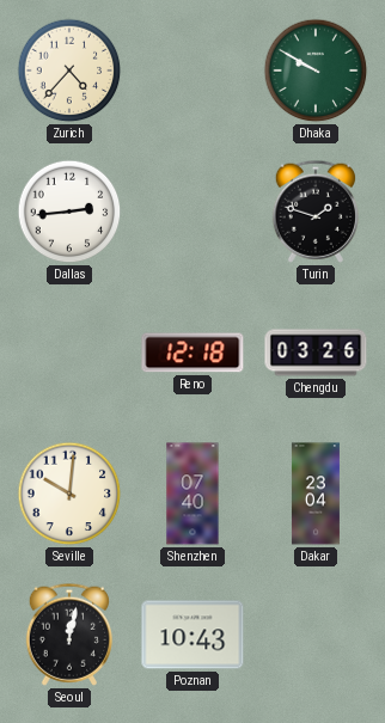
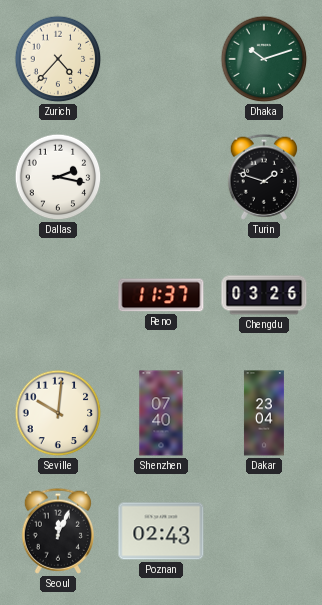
Dhaka: 9:50 -> 10:12
Dallas: 2:44 -> 2:17
Reno: 12:18 -> 11:37
Seoul: 12:02 -> 12:04
Poznan: 10:43 -> 02:43
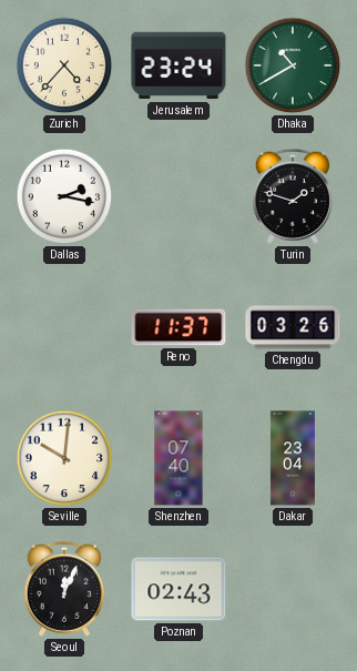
Jerusalem: none -> 23:24
Dhaka: 10:12 -> 10:40
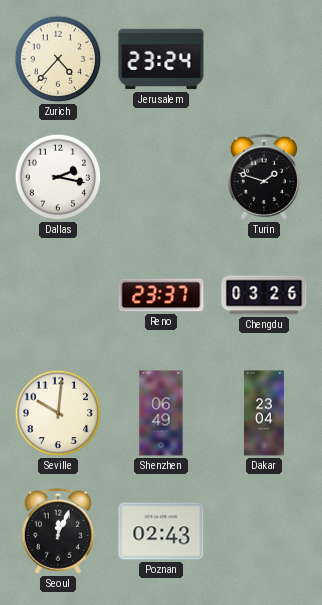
Dhaka: 10:40 -> none
Reno: 11:37 -> 23:37
Shenzhen: 07:40 -> 06:49
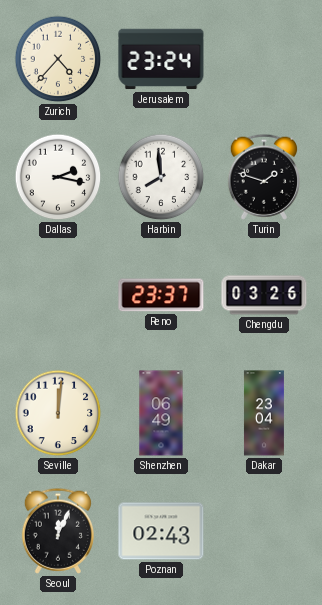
Harbin: none -> 7:59
Seville: 10:01 -> 12:01
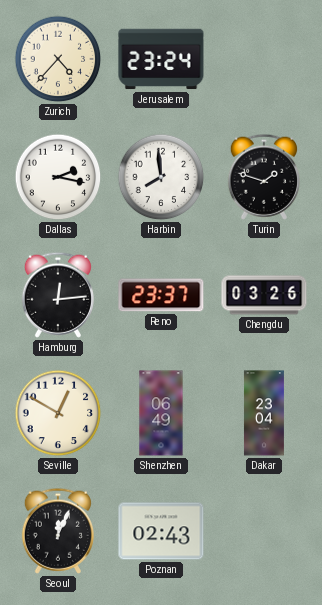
Hamburg: none -> 12:14
Seville: 12:01 -> 12:50
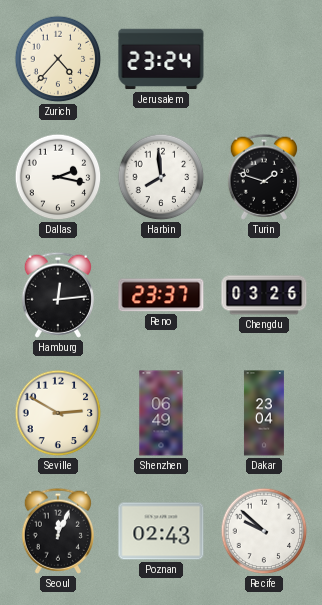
Seville: 12:50 -> 2:50
Recife: none -> 9:52
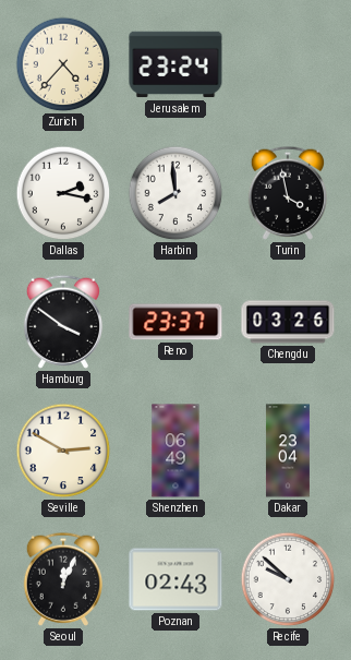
Turin: 1:48 -> 3:58
Hamburg: 12:14 -> 3:51
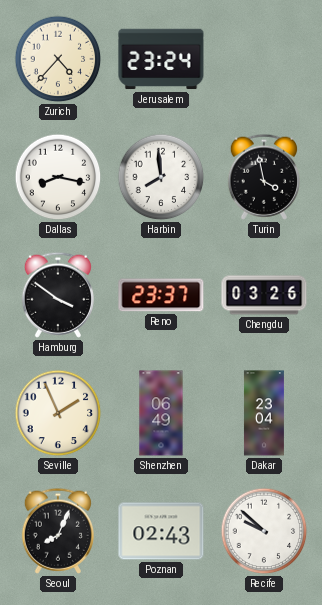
Dallas: 2:17 -> 8:17
Seville: 2:50 -> 1:56
Seoul: 12:04 -> 8:04
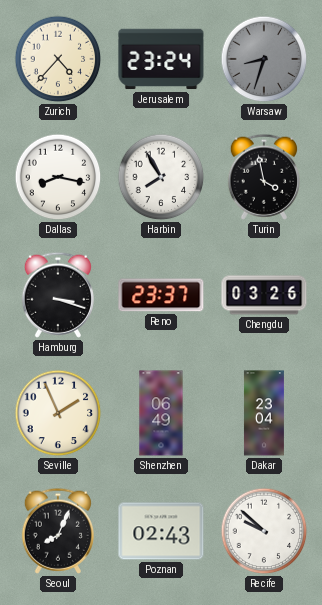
Warsaw: none -> 8:33
Harbin: 7:59 -> 7:55
Hamburg: 3:51 -> 3:18
